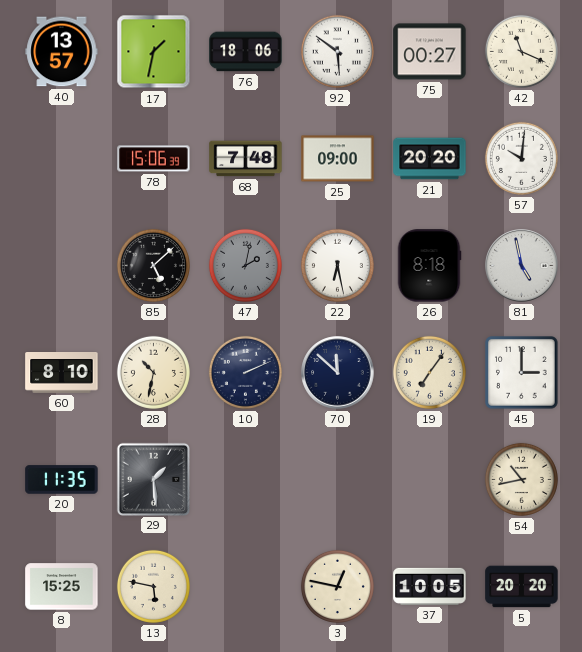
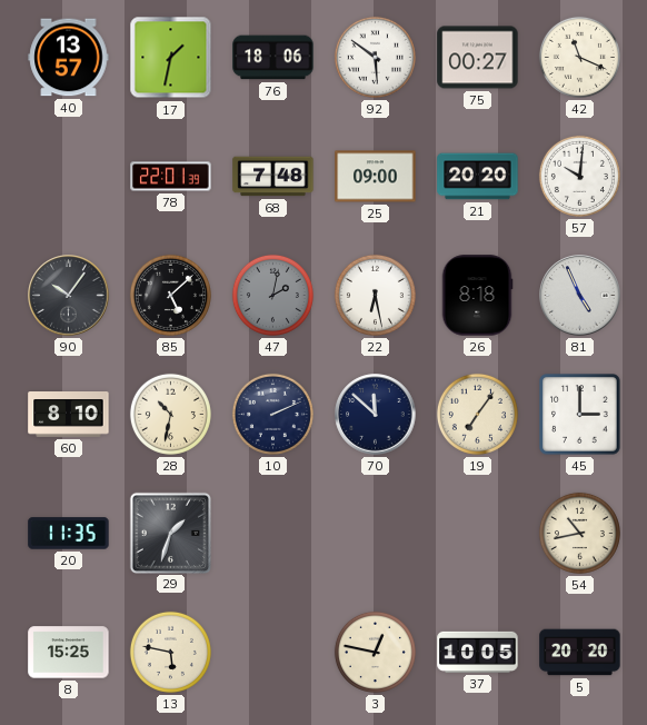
78: 15:06 -> 22:01
90: none -> 10:06
81: 4:58 -> 4:56
29: 1:29 -> 1:33
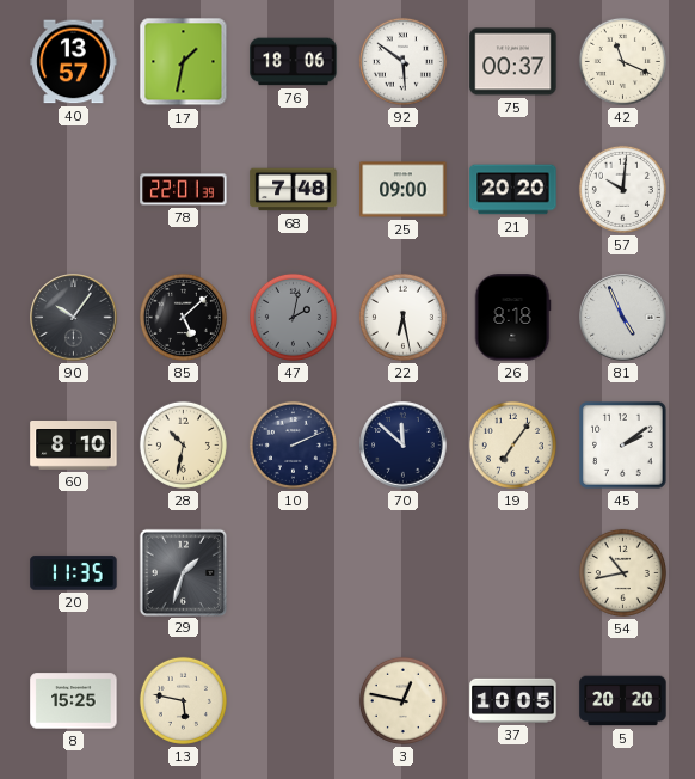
75: 00:27 -> 00:37
45: 3:00 -> 2:09
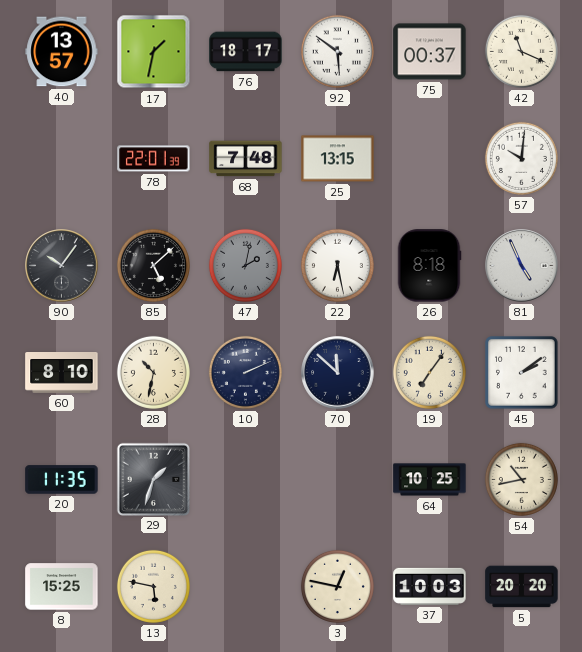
76: 18:06 -> 18:17
25: 09:00 -> 13:15
21: 20:20 -> none
64: none -> 10:25
37: 10:05 -> 10:03
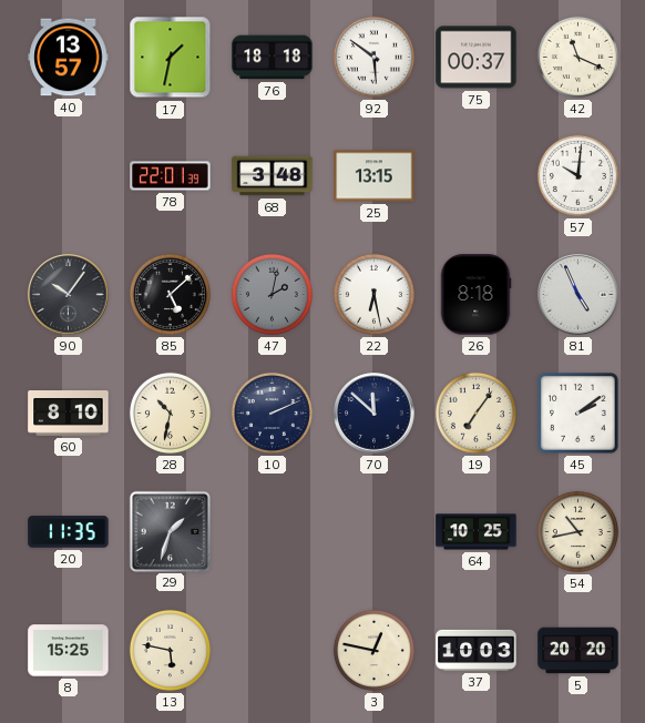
76: 18:17 -> 18:18
68: 7:48 -> 3:48
